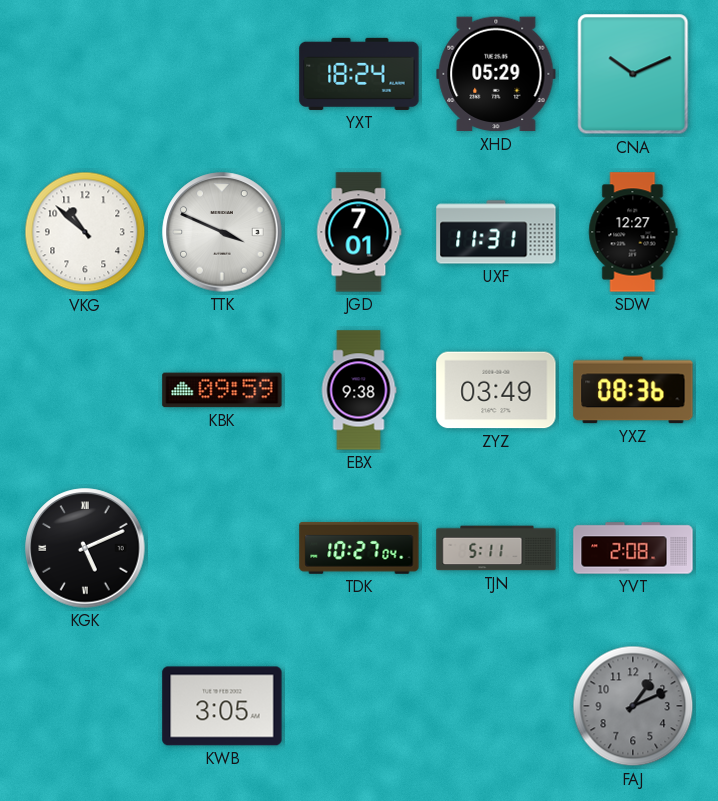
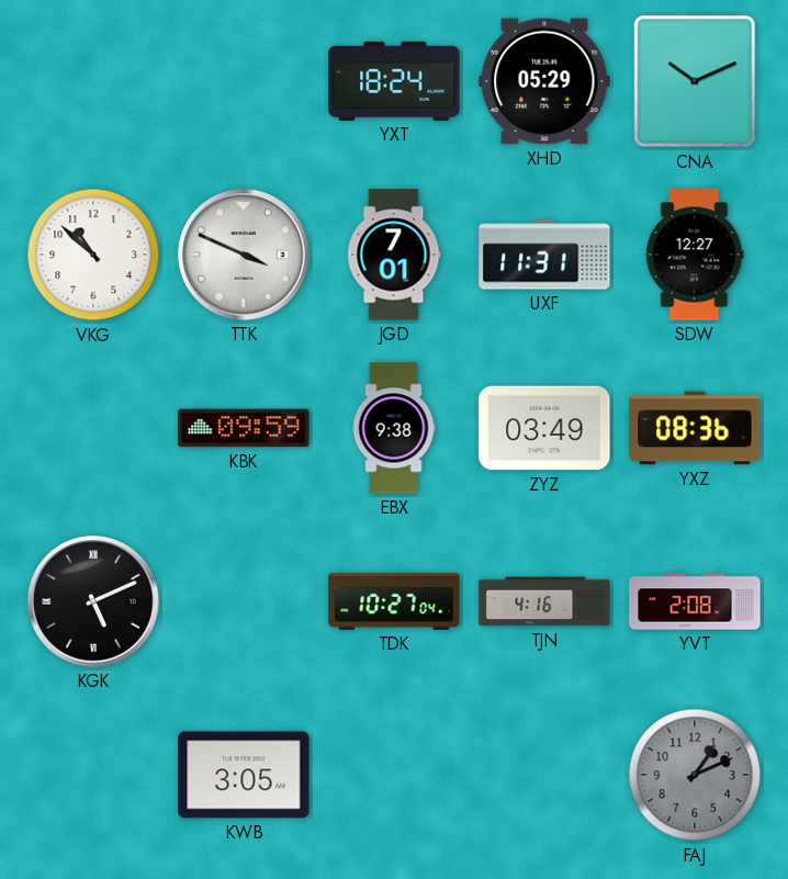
TJN: 5:11 -> 4:16
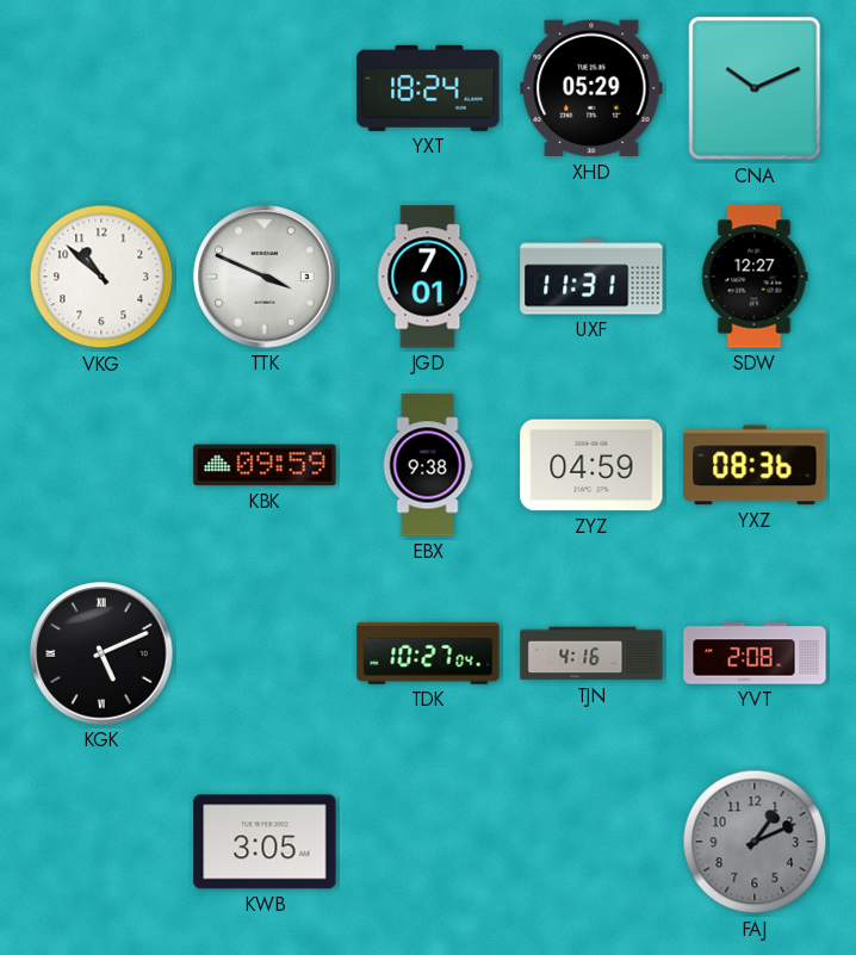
ZYZ: 03:49 -> 04:59
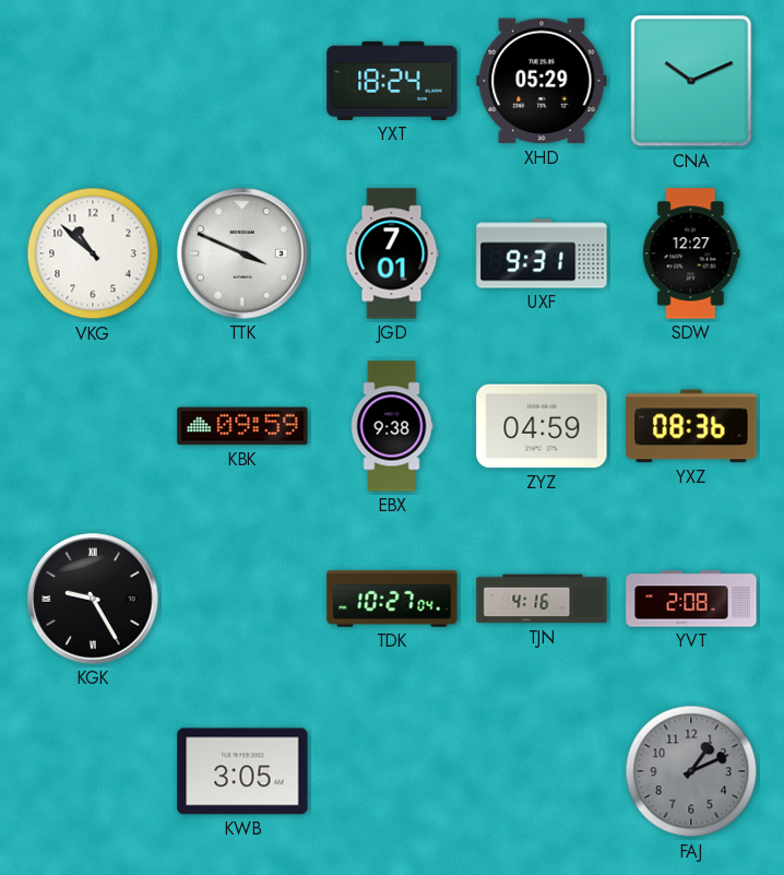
UXF: 11:31 -> 9:31
KGK: 5:11 -> 9:25
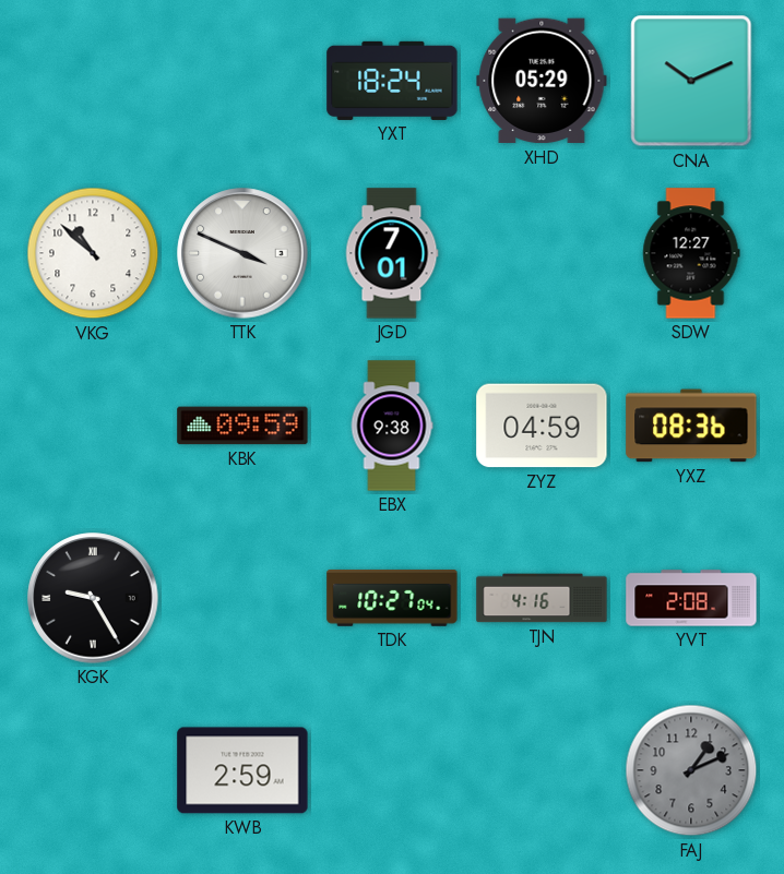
UXF: 9:31 -> none
KWB: 3:05 -> 2:59
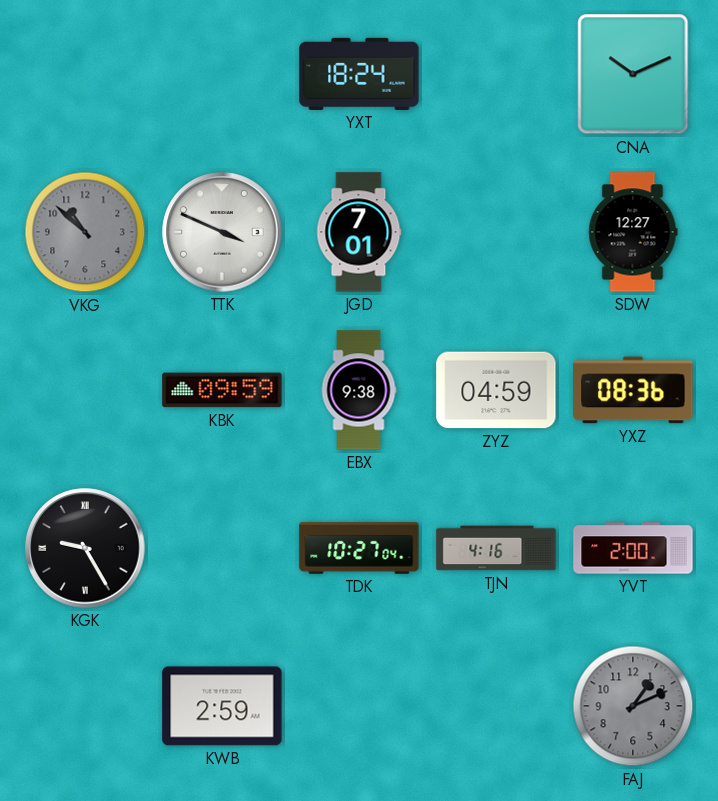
XHD: 05:29 -> none
VKG dial: white -> grey
YVT: 2:08 -> 2:00
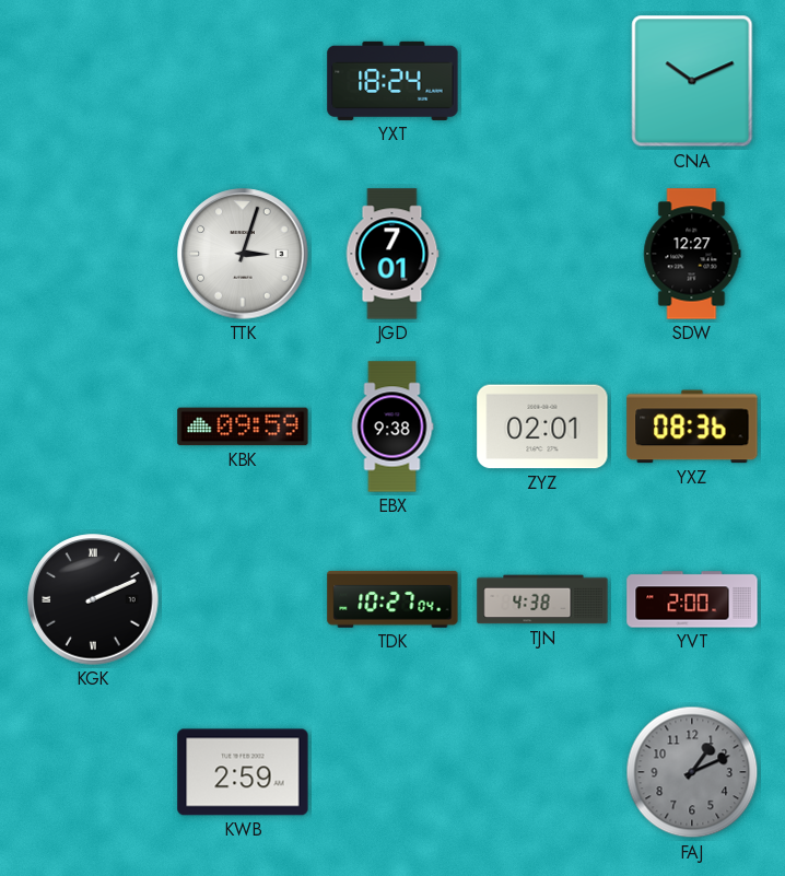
VKG: 10:52 -> none
TTK: 3:49 -> 3:03
ZYZ: 04:59 -> 02:01
KGK: 9:25 -> 2:11
TJN: 4:16 -> 4:38
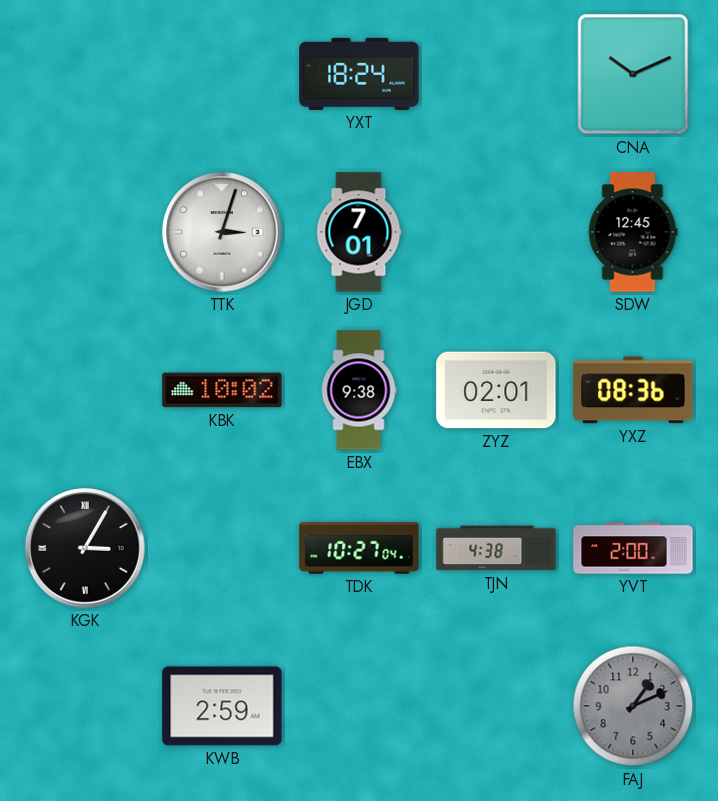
SDW: 12:27 -> 12:45
KBK: 09:59 -> 10:02
KGK: 2:11 -> 3:05
